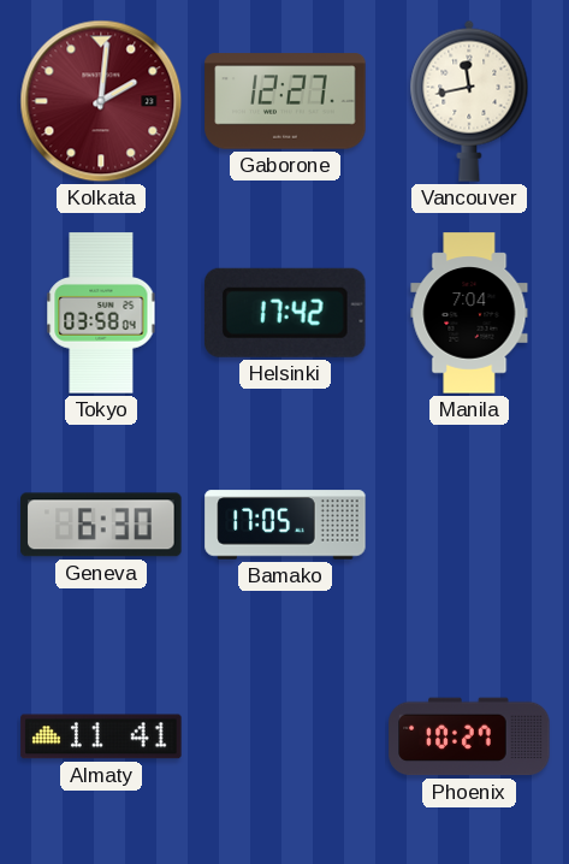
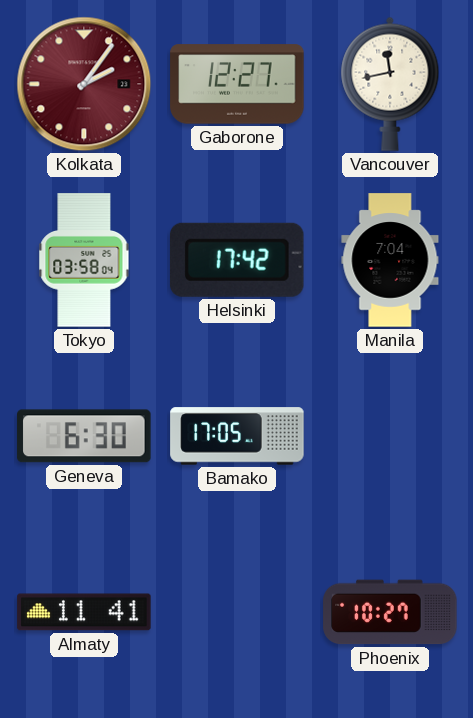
Kolkata: 2:01 -> 2:06
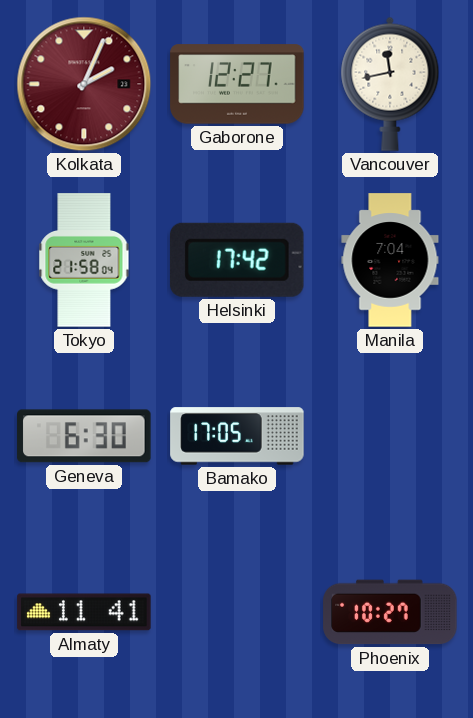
Kolkata: 2:06 -> 2:04
Tokyo: 03:58 -> 21:58
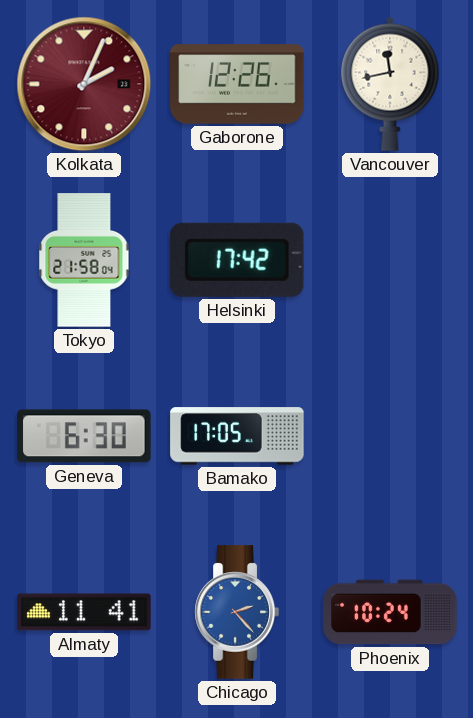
Gaborone: 12:27 -> 12:26
Manila: 7:04 -> none
Chicago: none -> 2:23
Phoenix: 10:27 -> 10:24
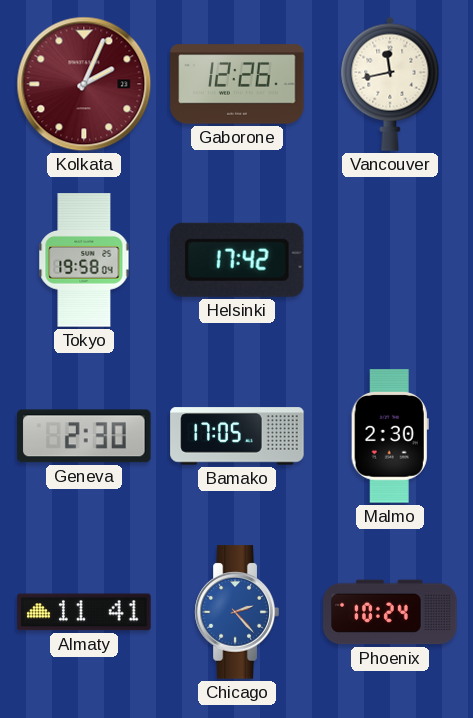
Tokyo: 21:58 -> 19:58
Geneva: 6:30 -> 2:30
Malmo: none -> 2:30
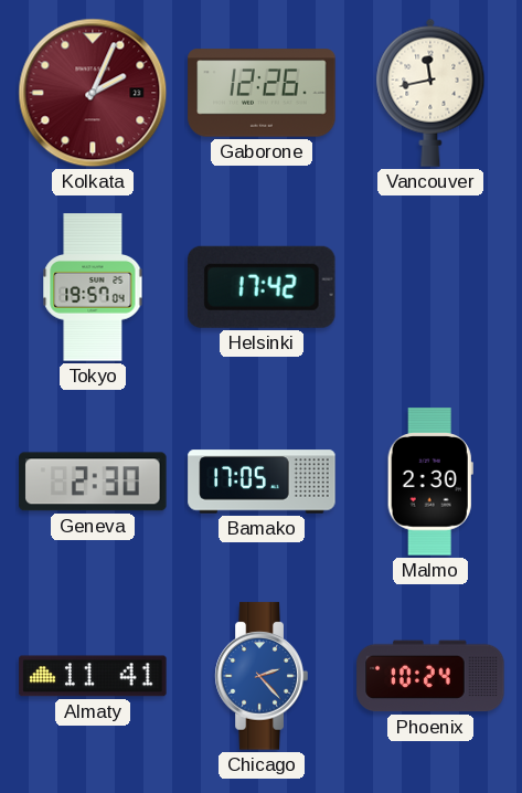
Tokyo: 19:58 -> 19:57
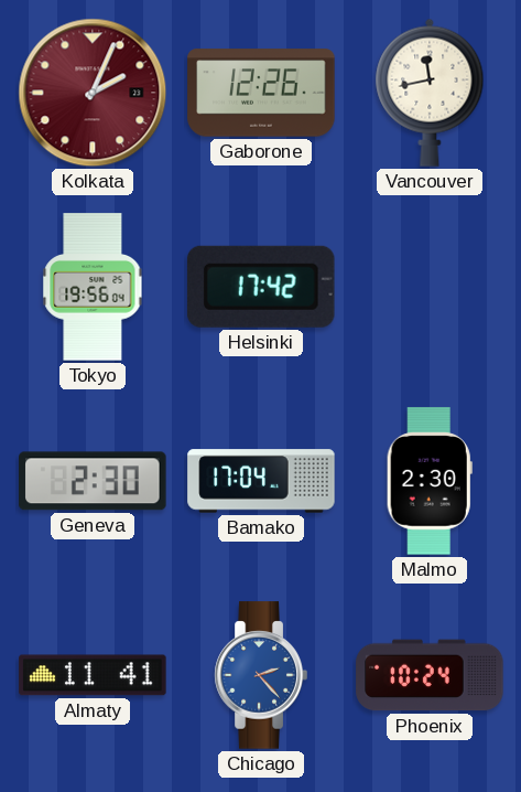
Tokyo: 19:57 -> 19:56
Bamako: 17:05 -> 17:04
